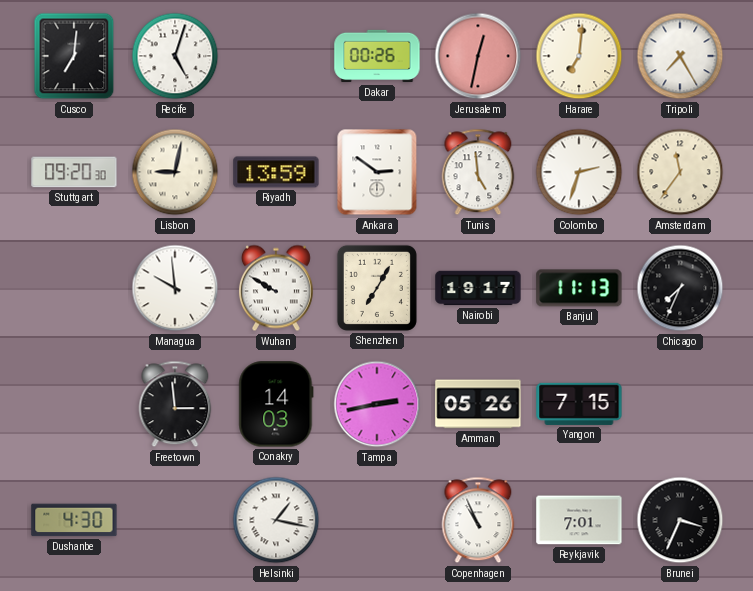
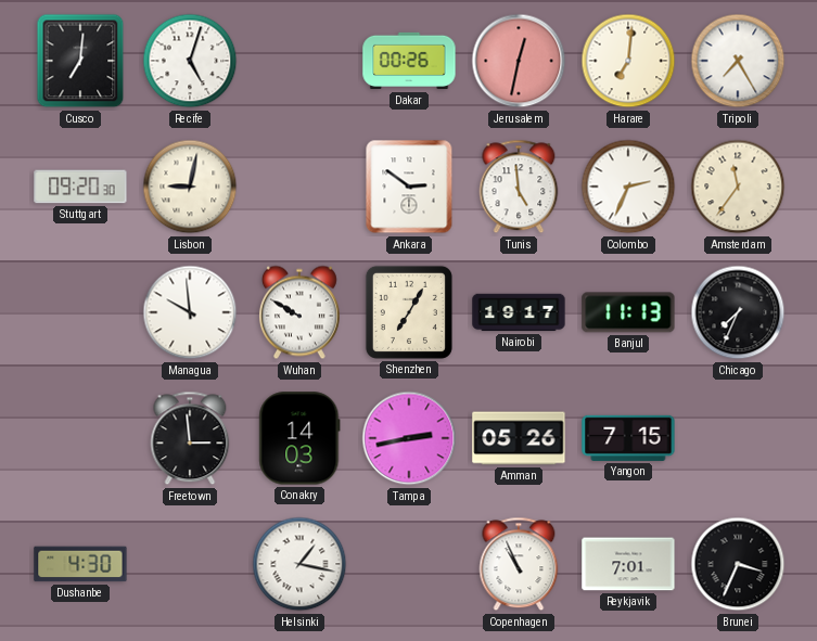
Riyadh: 13:59 -> none
Colombo: 2:33 -> 2:34
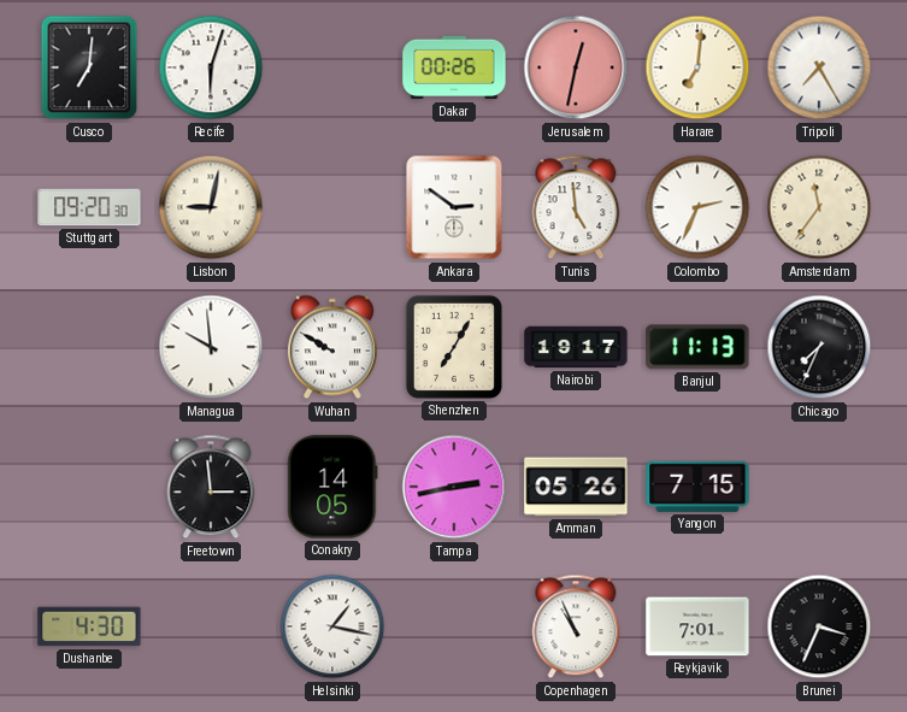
Recife: 5:03 -> 6:03
Conakry: 14:03 -> 14:05
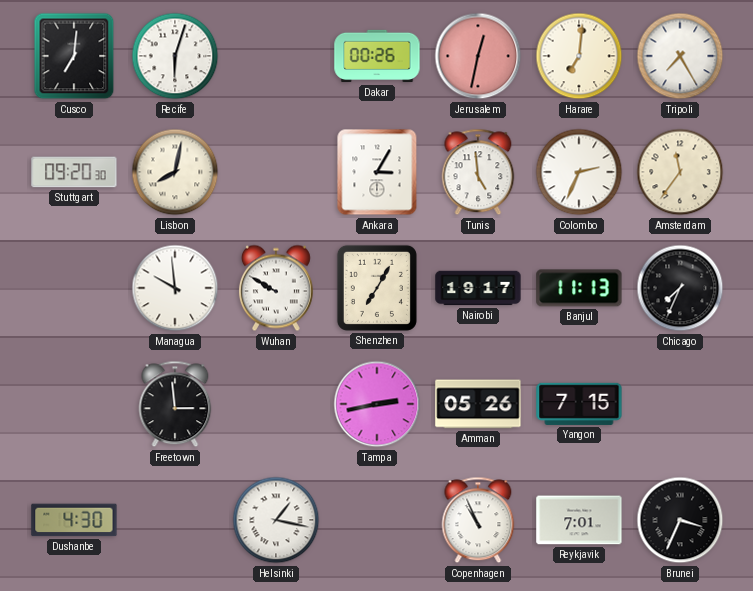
Lisbon: 9:02 -> 8:02
Ankara: 2:51 -> 3:05
Conakry: 14:05 -> none
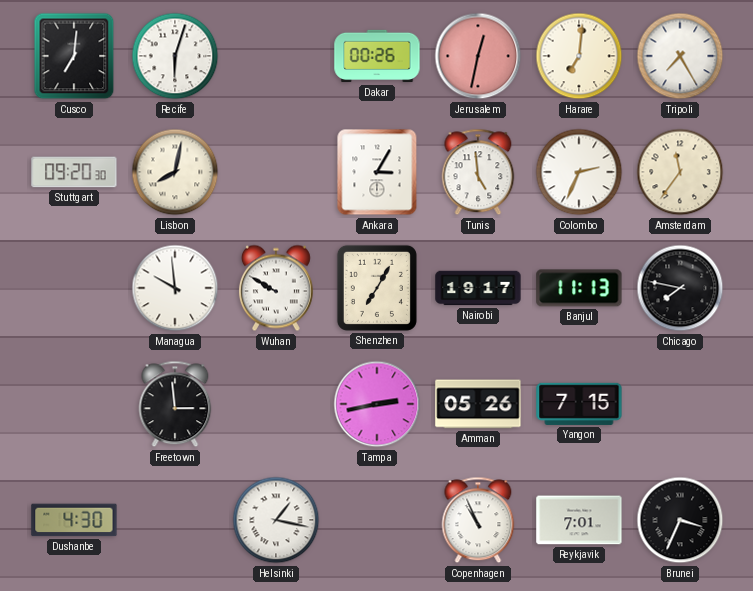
Chicago: 7:34 -> 7:47
